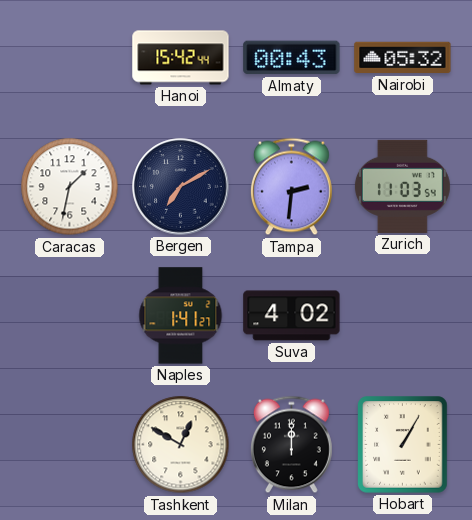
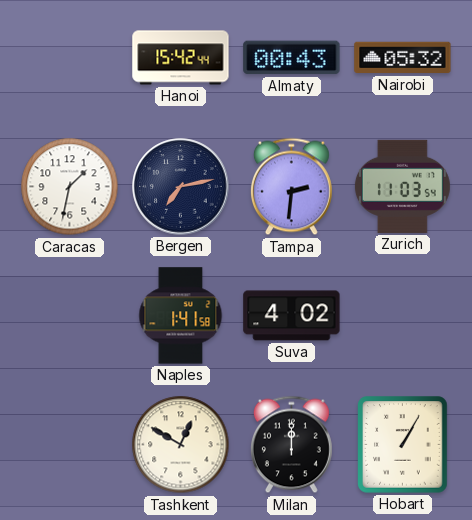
Bergen: 7:10 -> 7:13
Naples: 1:41:27 -> 1:41:58
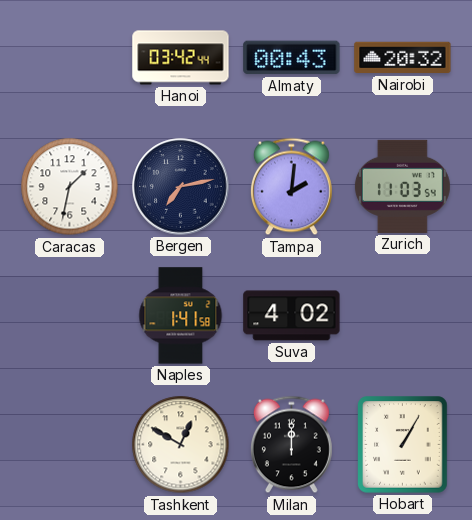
Hanoi: 15:42 -> 03:42
Nairobi: 05:32 -> 20:32
Tampa: 2:31 -> 2:01
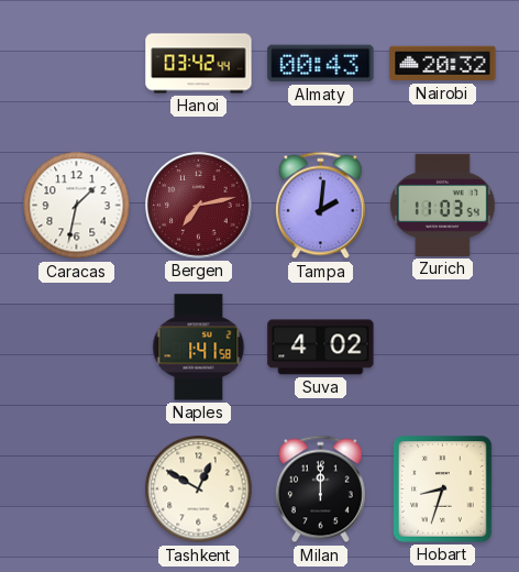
Bergen dial: navy -> burgundy
Hobart: 1:05 -> 8:33
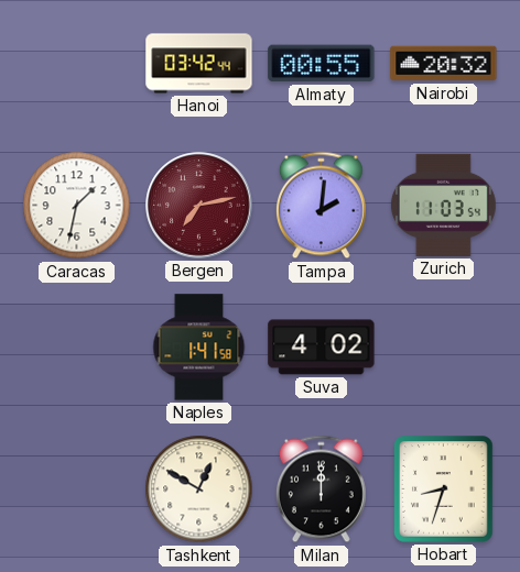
Almaty: 00:43 -> 00:55
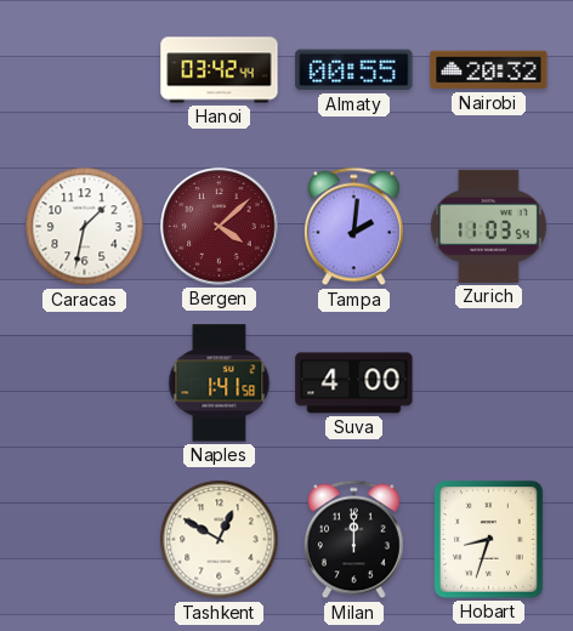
Bergen: 7:13 -> 4:08
Suva: 4:02 -> 4:00
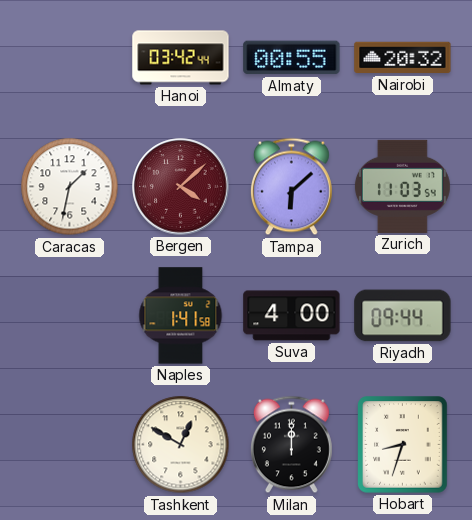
Tampa: 2:01 -> 6:08
Riyadh: none -> 09:44
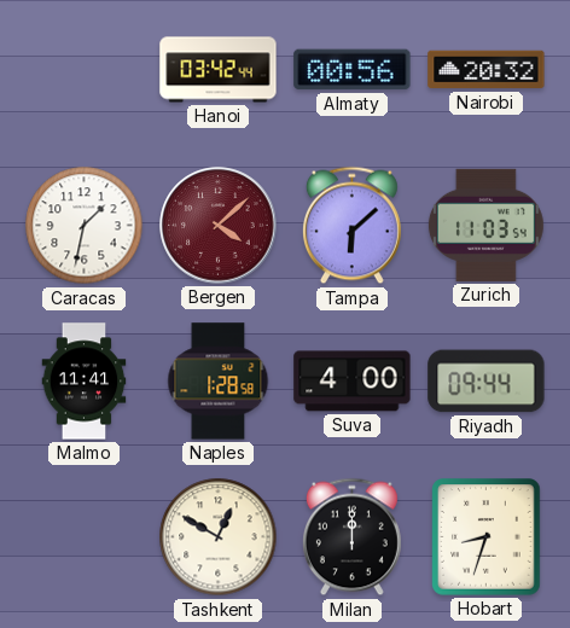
Almaty: 00:55 -> 00:56
Malmo: none -> 11:41
Naples: 1:41 -> 1:28
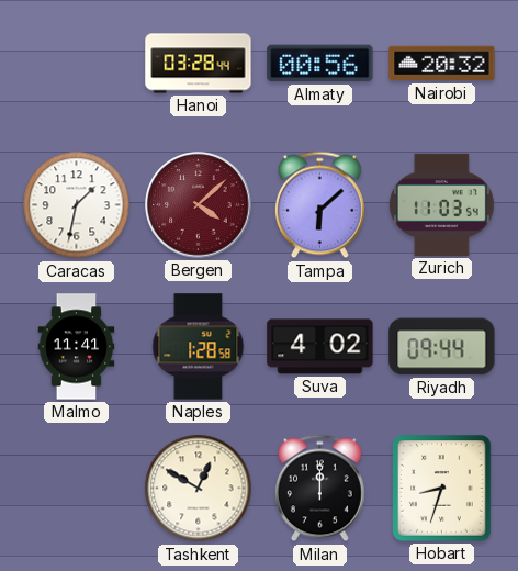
Hanoi: 03:42 -> 03:28
Suva: 4:00 -> 4:02
